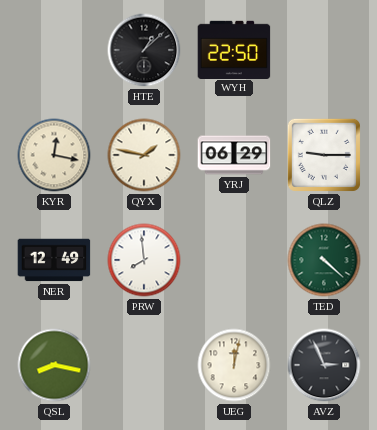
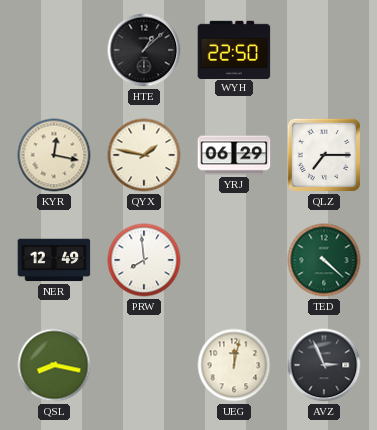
QLZ: 9:15 -> 7:15
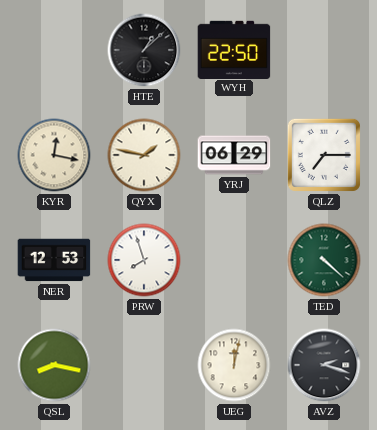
NER: 12:49 -> 12:53
PRW: 7:59 -> 7:57
AVZ: 2:56 -> 2:18
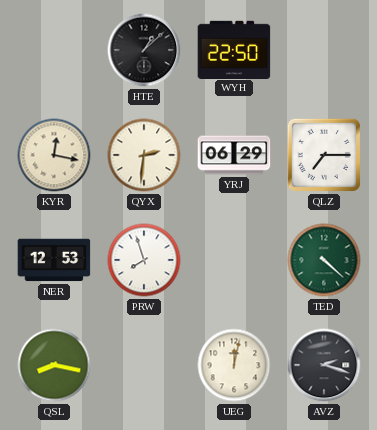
QYX: 1:47 -> 2:31
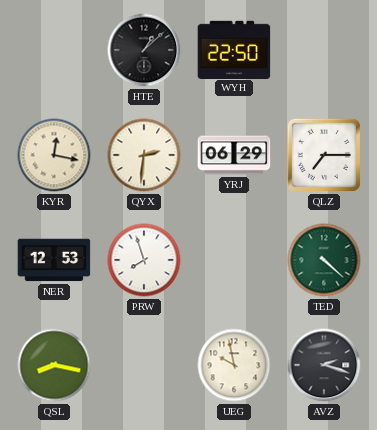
UEG: 12:02 -> 9:58
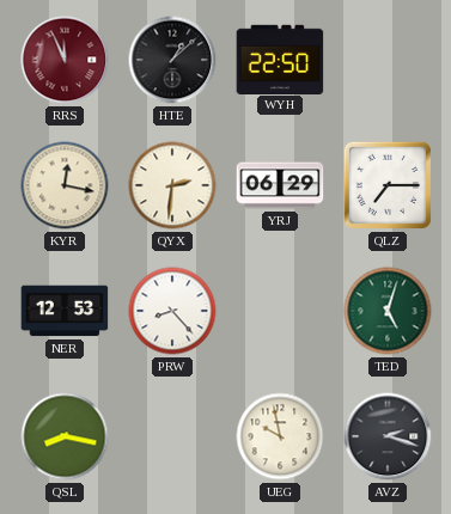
RRS: none -> 11:56
PRW: 7:57 -> 8:23
TED: 4:22 -> 5:03
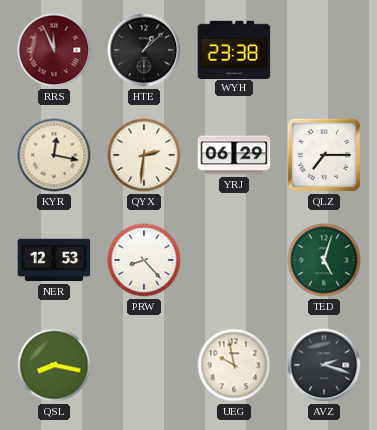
WYH: 22:50 -> 23:38
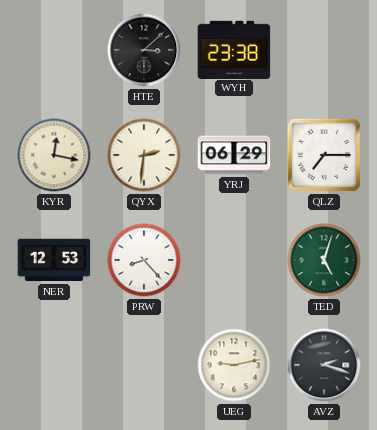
RRS: 11:56 -> none
HTE: 1:08 -> 3:08
QSL: 8:17 -> none
UEG: 9:58 -> 9:13
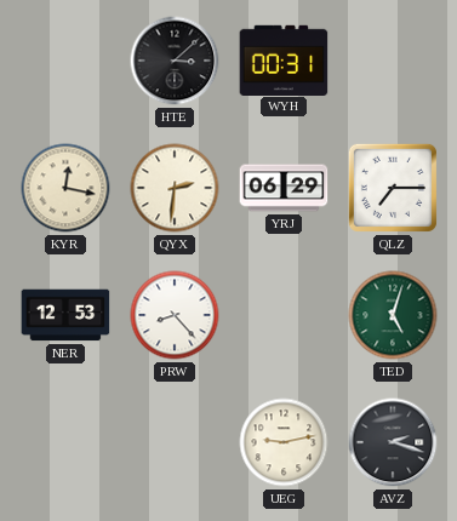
WYH: 23:38 -> 00:31
